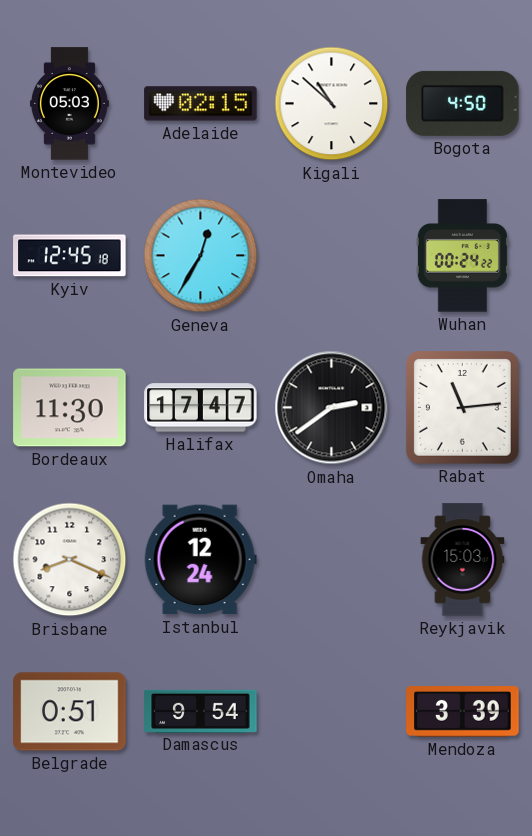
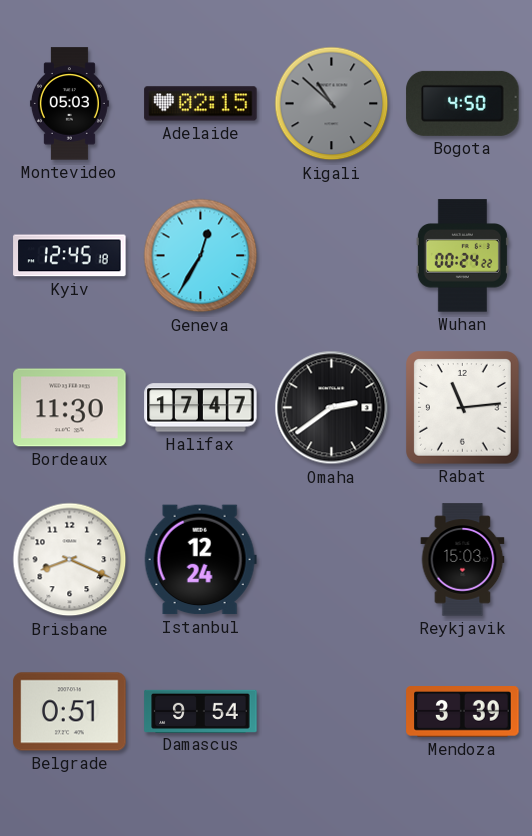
Kigali dial: white -> grey
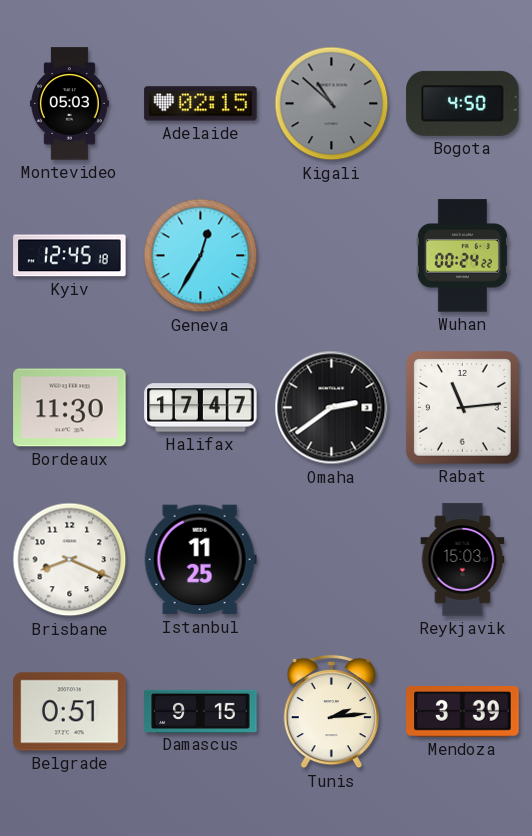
Istanbul: 12:24 -> 11:25
Damascus: 9:54 -> 9:15
Tunis: none -> 2:14
